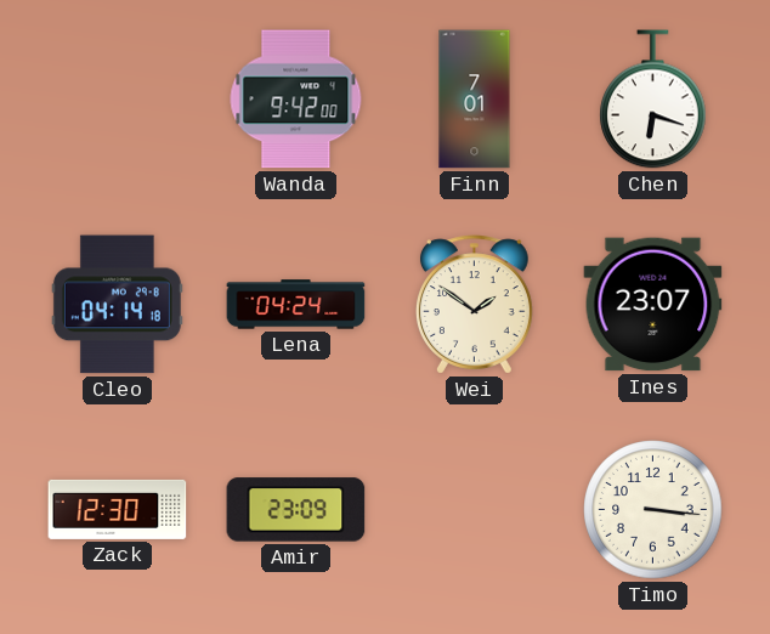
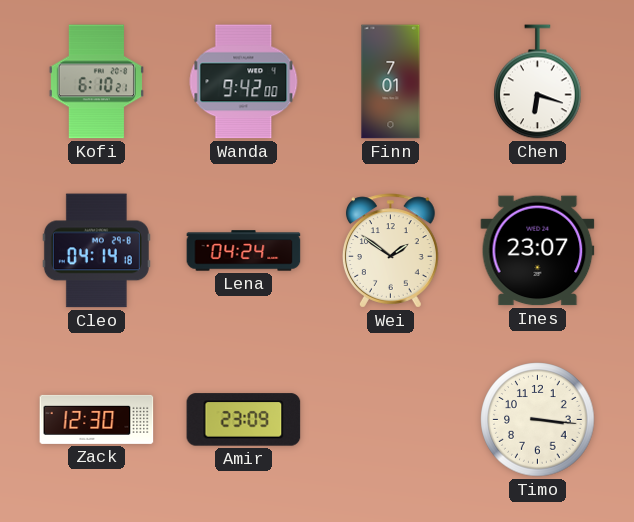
Kofi: none -> 6:10
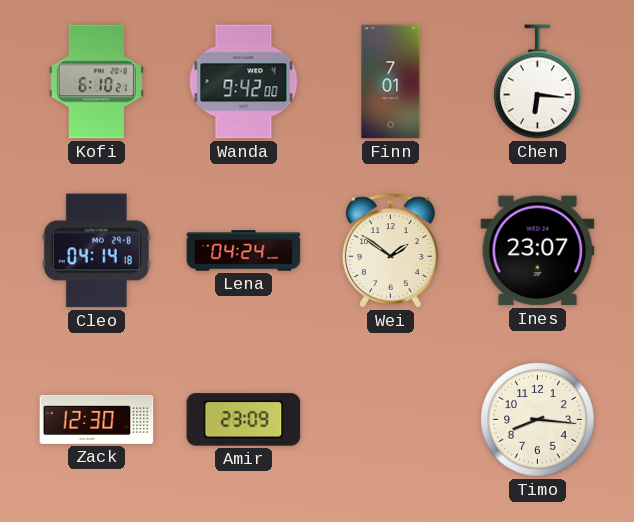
Chen: 6:18 -> 6:16
Timo: 3:16 -> 8:16
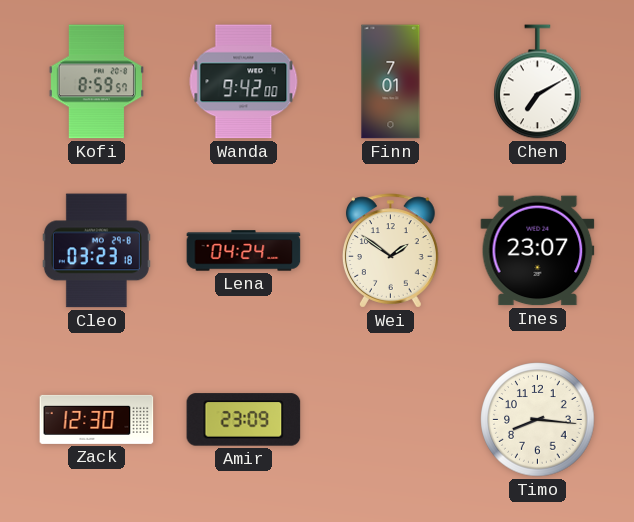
Kofi: 6:10 -> 8:59
Chen: 6:16 -> 7:10
Cleo: 04:14 -> 03:23
